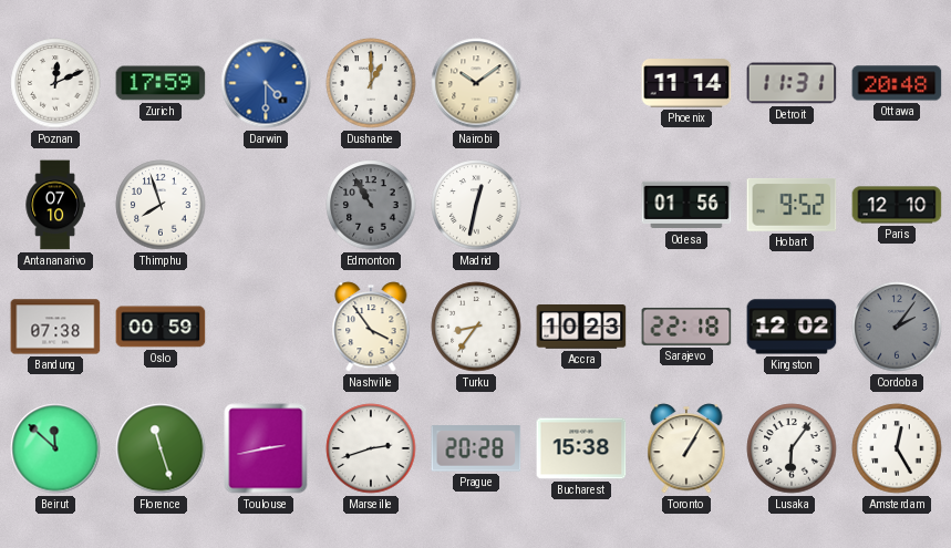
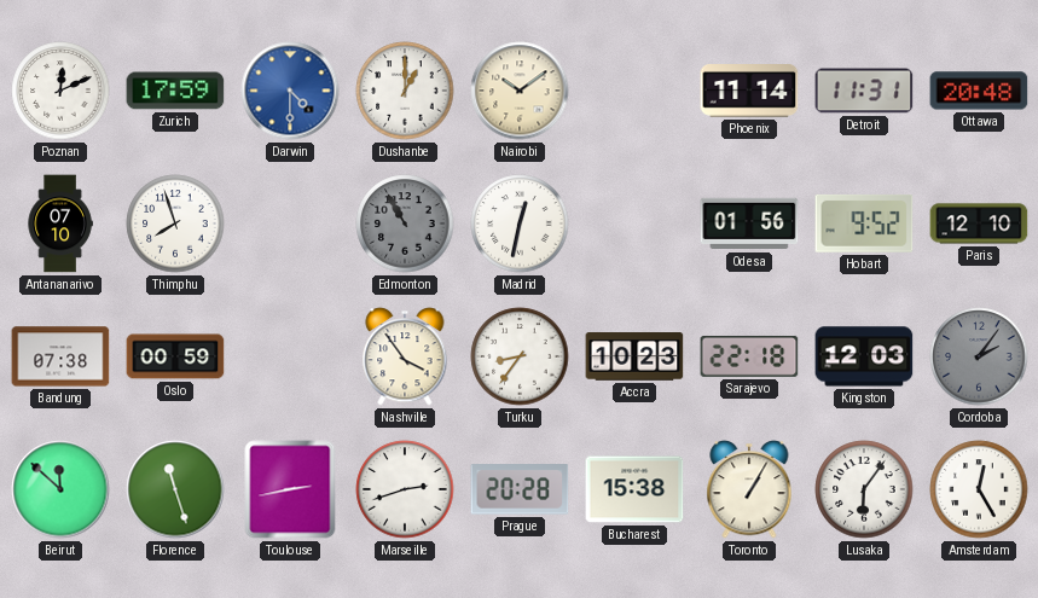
Kingston: 12:02 -> 12:03
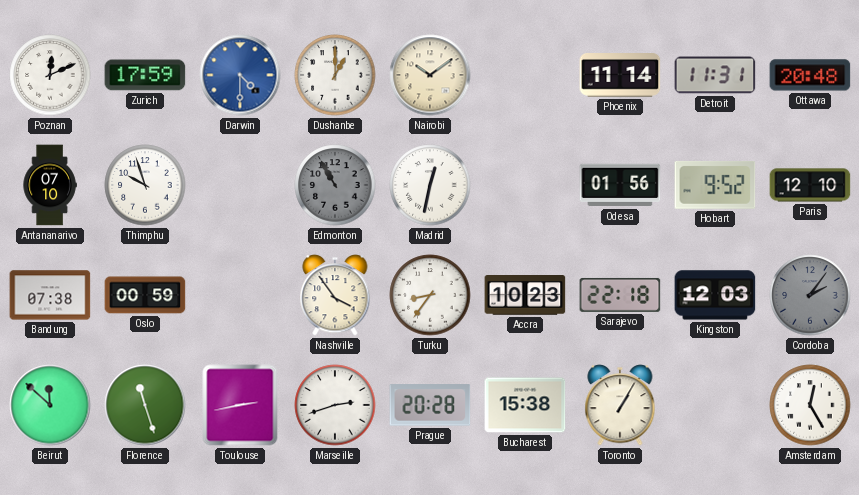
Thimphu: 7:57 -> 9:57
Lusaka: 6:06 -> none
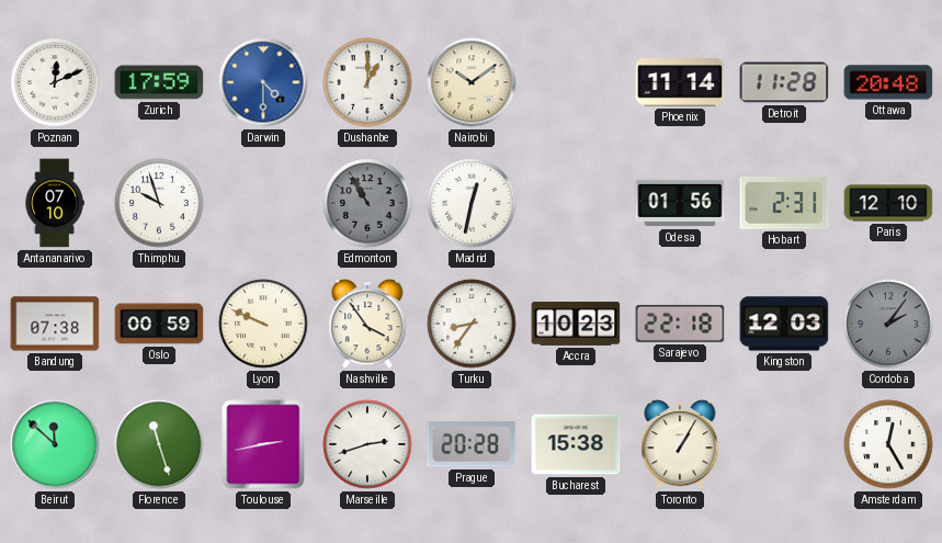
Detroit: 11:31 -> 11:28
Hobart: 9:52 -> 2:31
Lyon: none -> 9:49
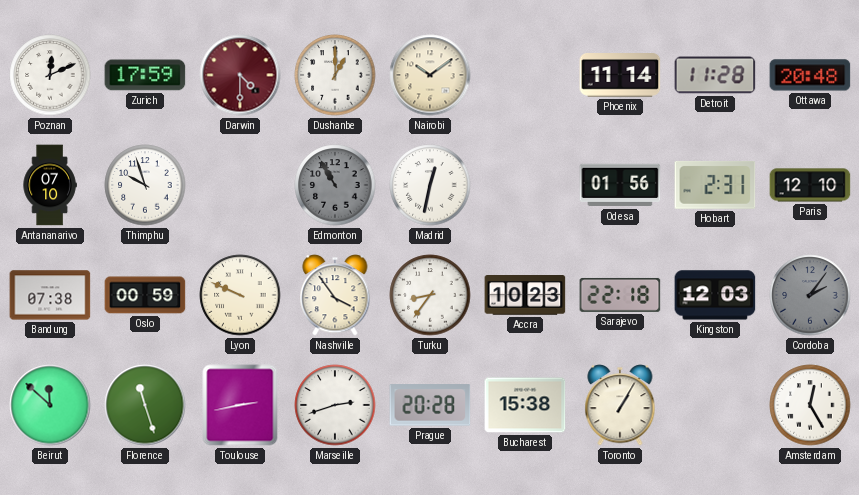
Darwin dial: blue -> burgundy
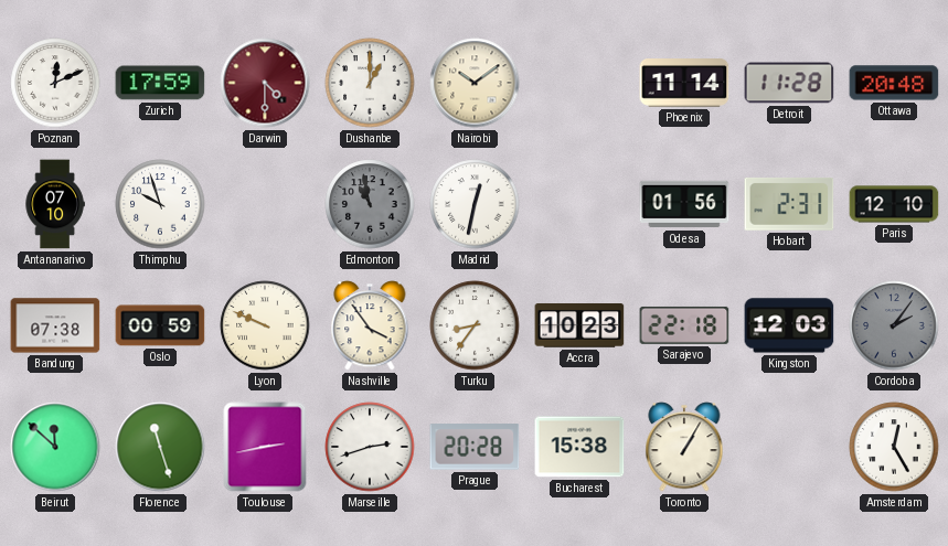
Edmonton: 10:55 -> 10:58
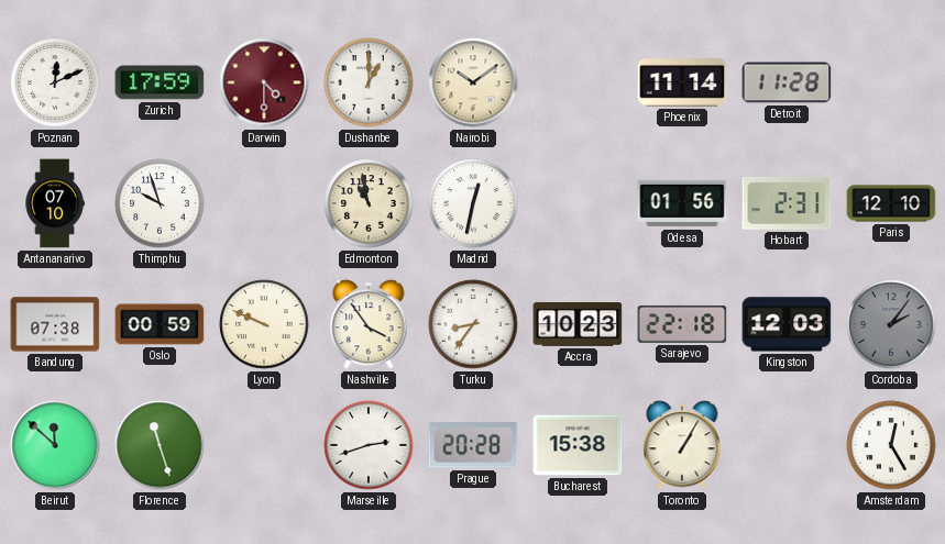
Ottawa: 20:48 -> none
Edmonton dial: grey -> cream
Toulouse: 2:43 -> none
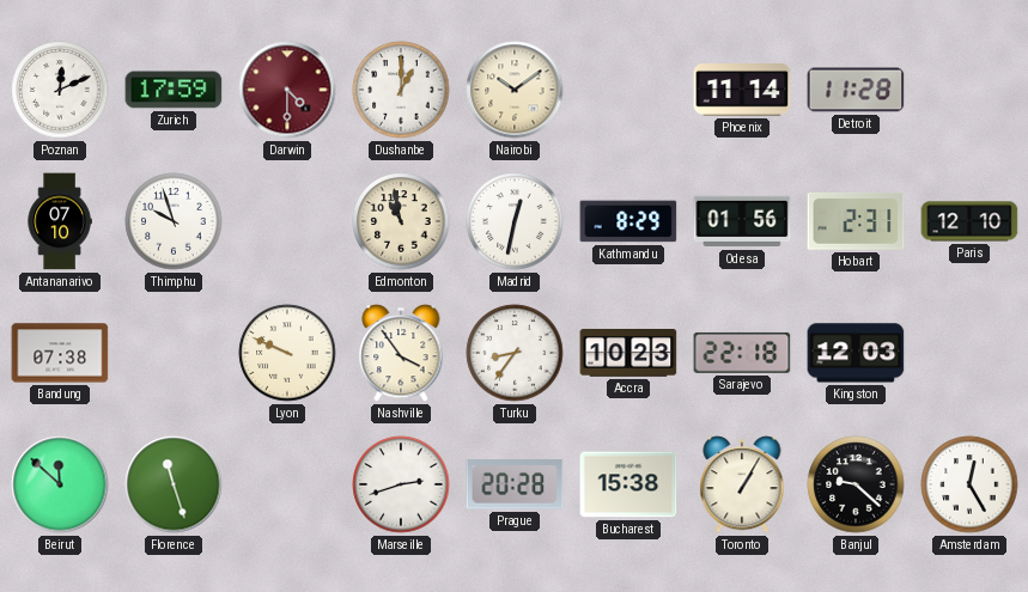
Kathmandu: none -> 8:29
Oslo: 00:59 -> none
Cordoba: 2:06 -> none
Banjul: none -> 9:22
